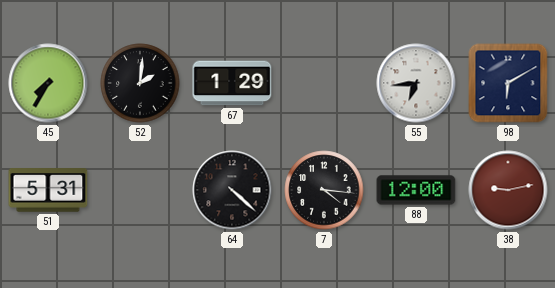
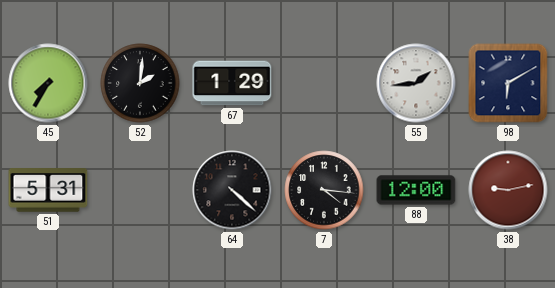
55: 6:44 -> 1:44
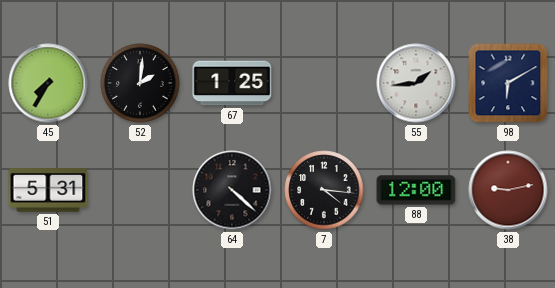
67: 1:29 -> 1:25
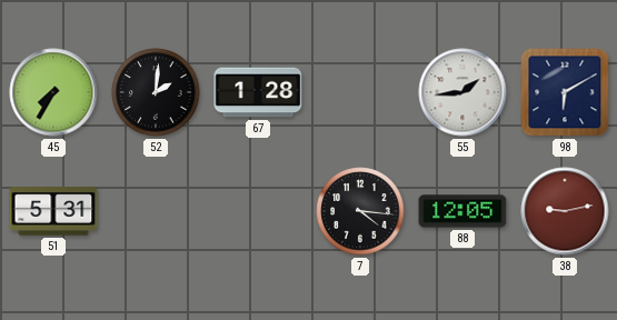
67: 1:25 -> 1:28
64: 4:22 -> none
88: 12:00 -> 12:05
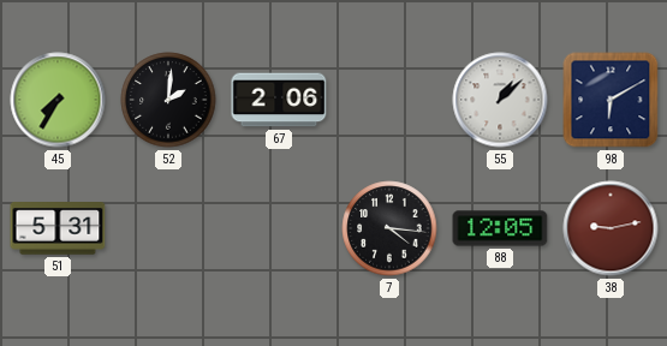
67: 1:28 -> 2:06
55: 1:44 -> 1:08
